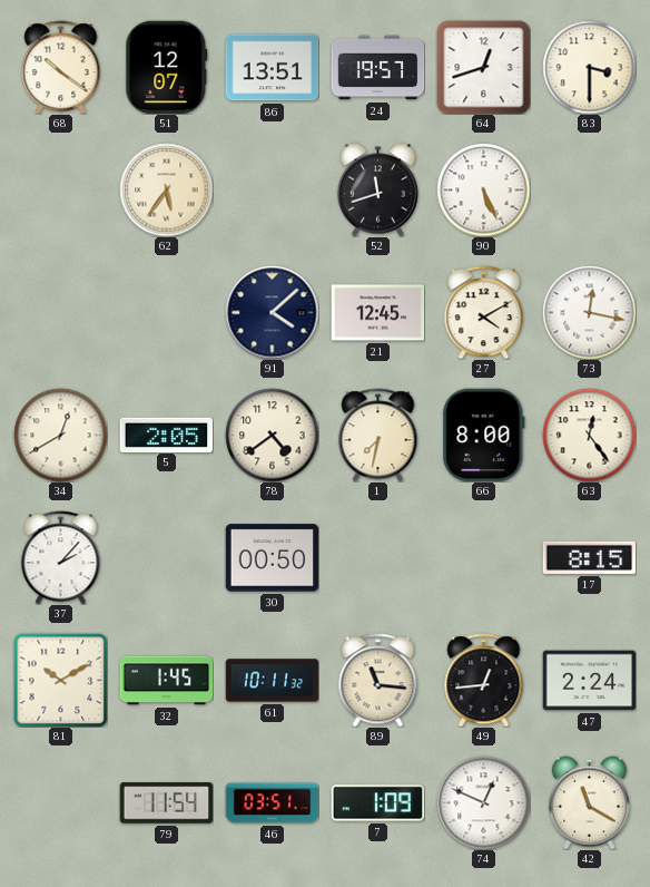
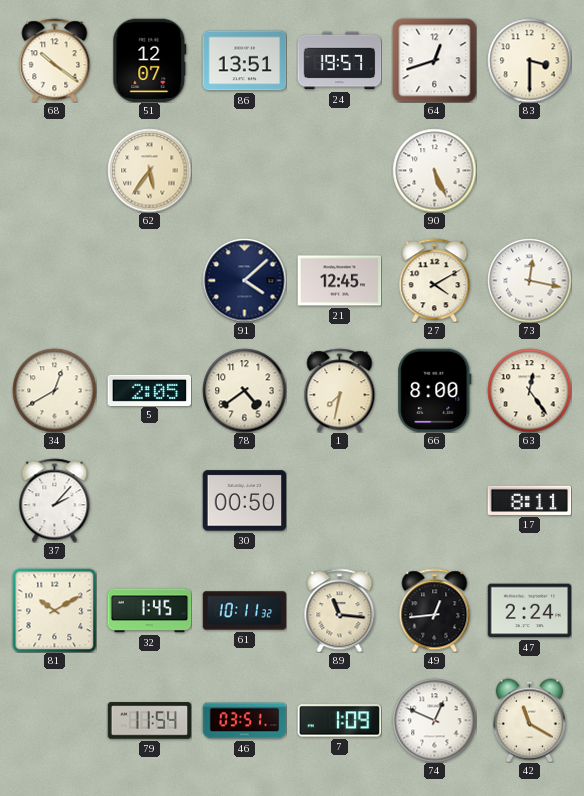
52: 11:42 -> none
17: 8:15 -> 8:11
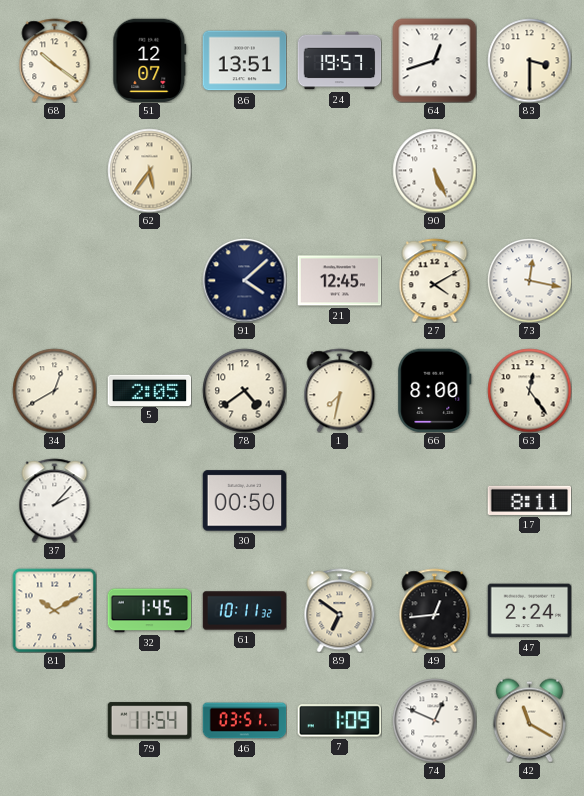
89: 11:16 -> 6:51
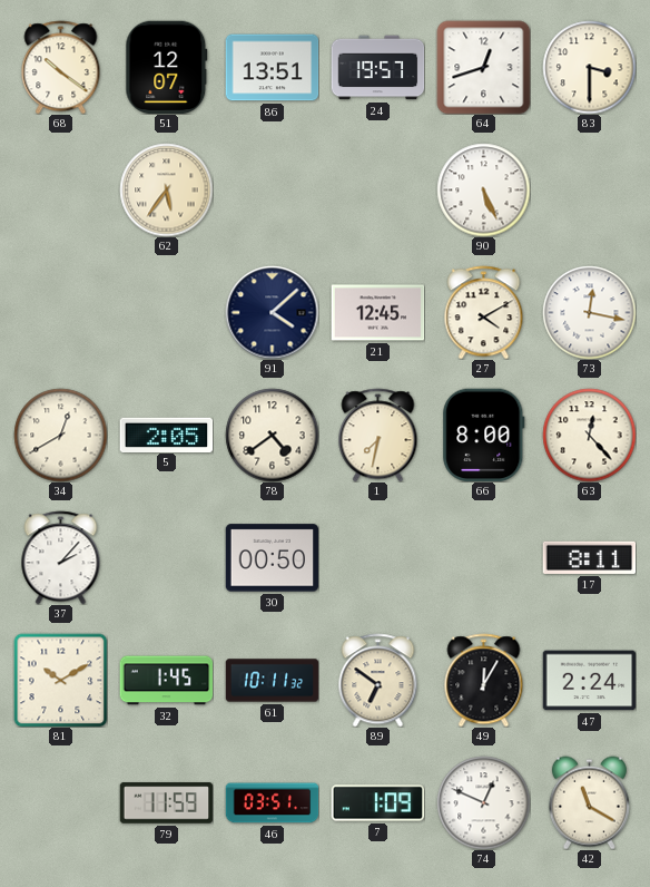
63: 12:24 -> 12:23
49: 12:44 -> 12:05
79: 11:54 -> 11:59
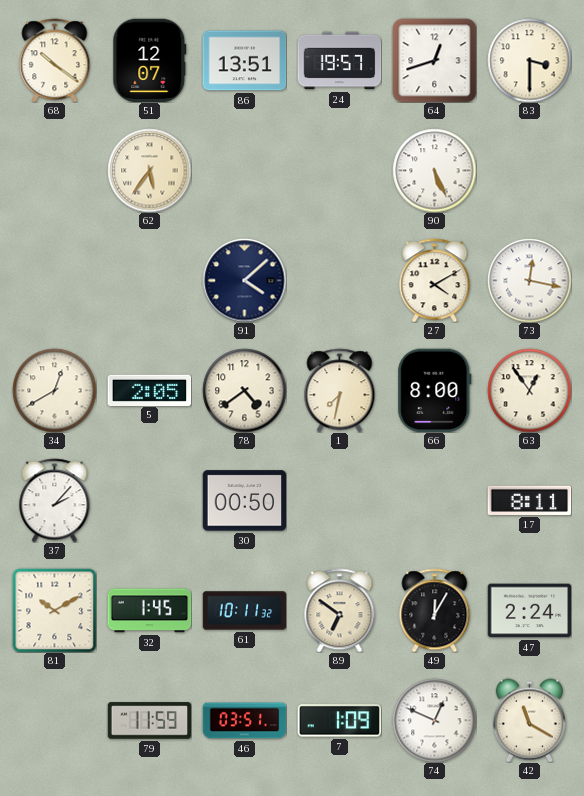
21: 12:45 -> none
63: 12:23 -> 12:54
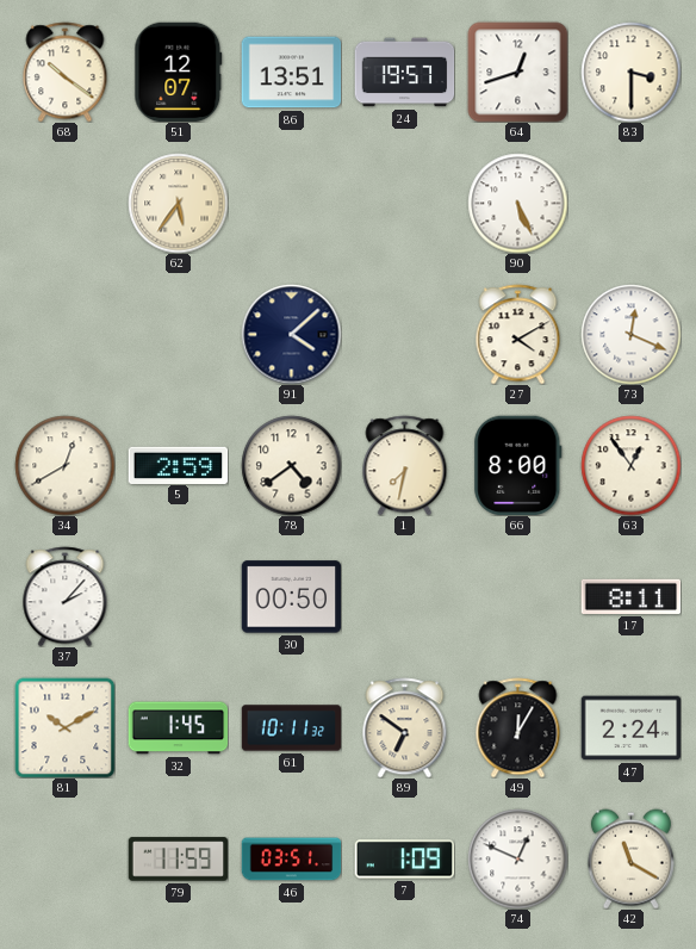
73: 12:17 -> 12:19
5: 2:05 -> 2:59
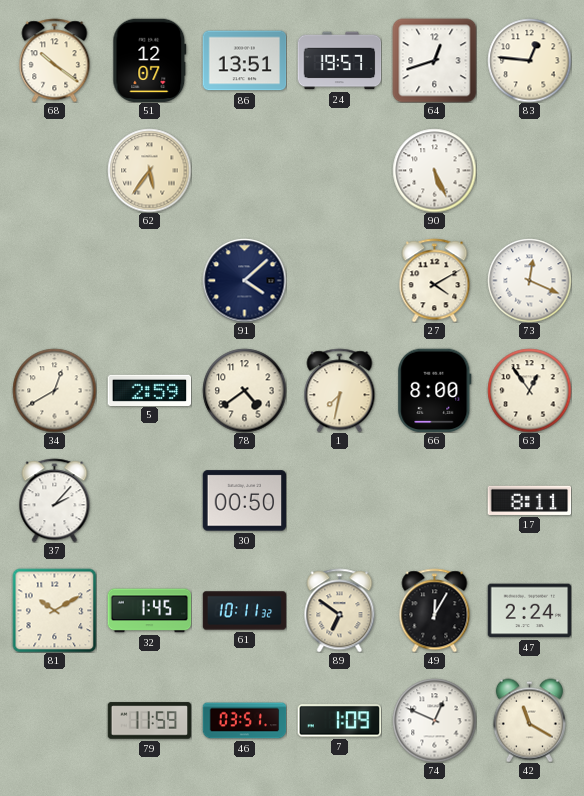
83: 3:30 -> 12:46
